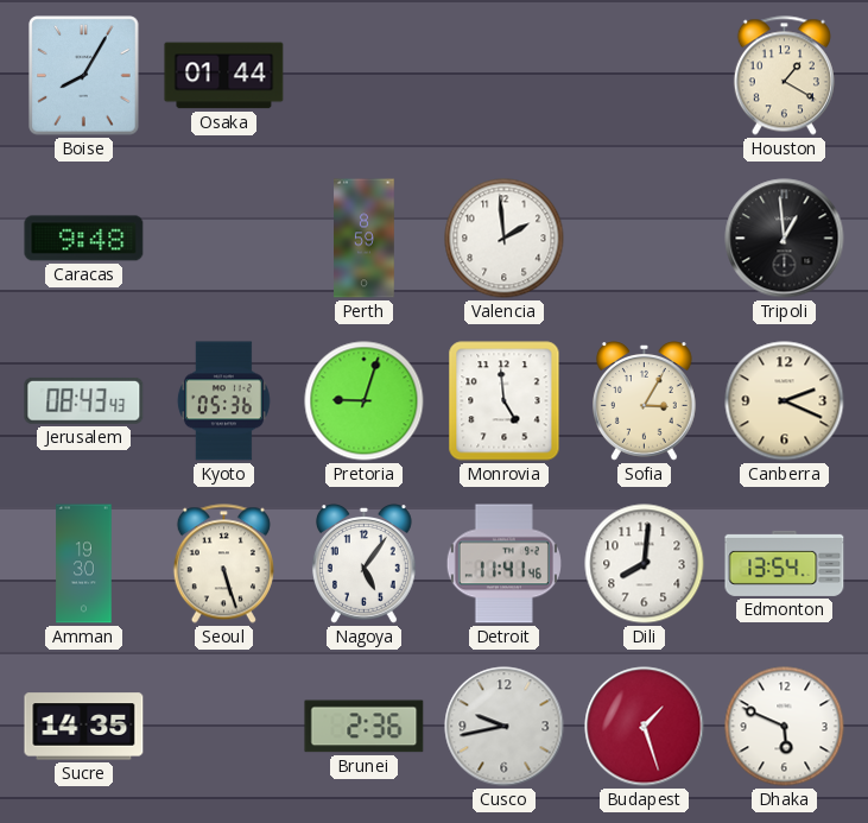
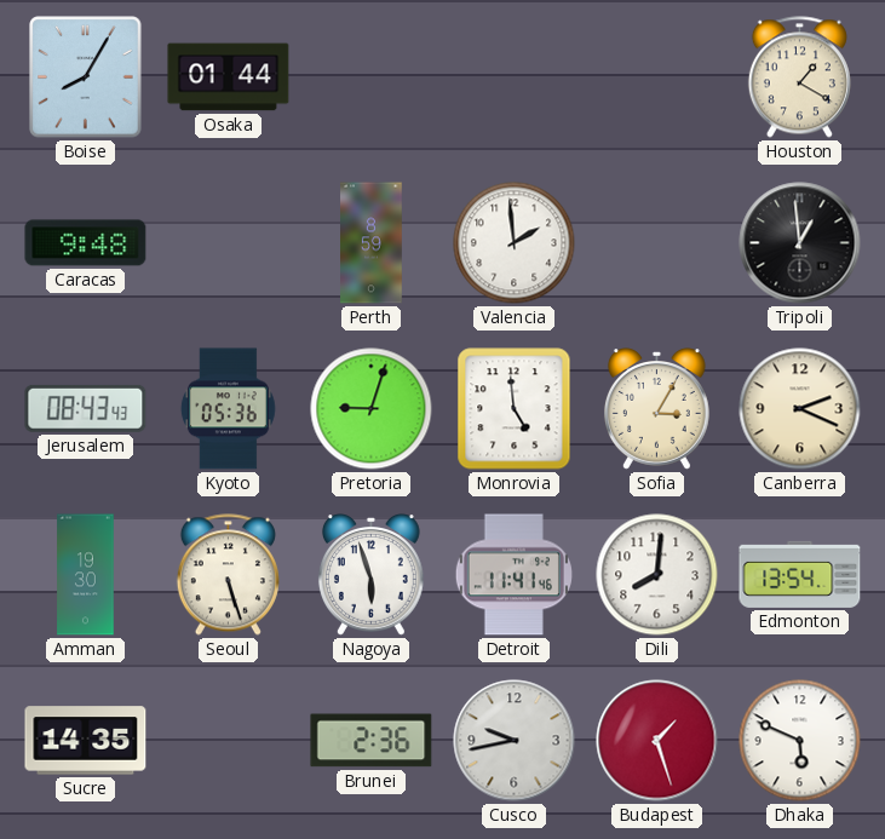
Nagoya: 5:06 -> 5:57
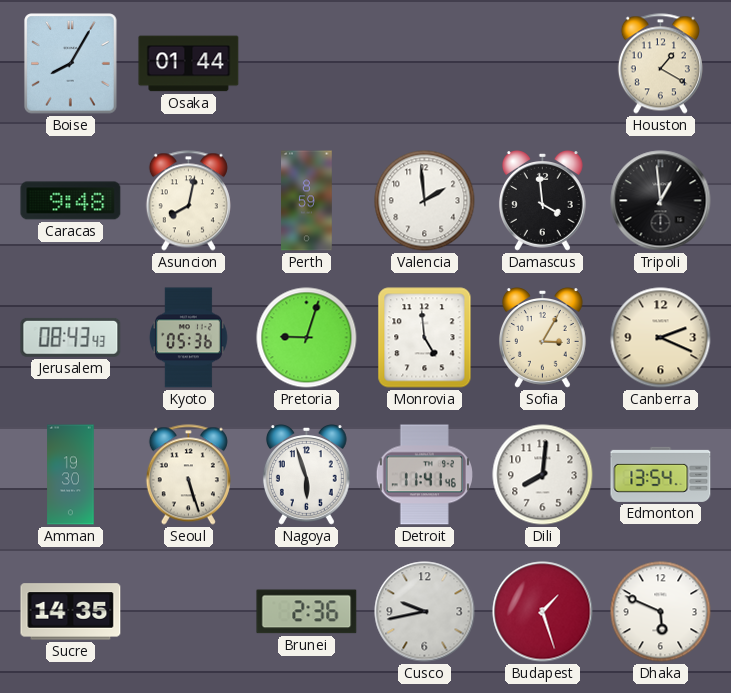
Asuncion: none -> 8:02
Damascus: none -> 3:59
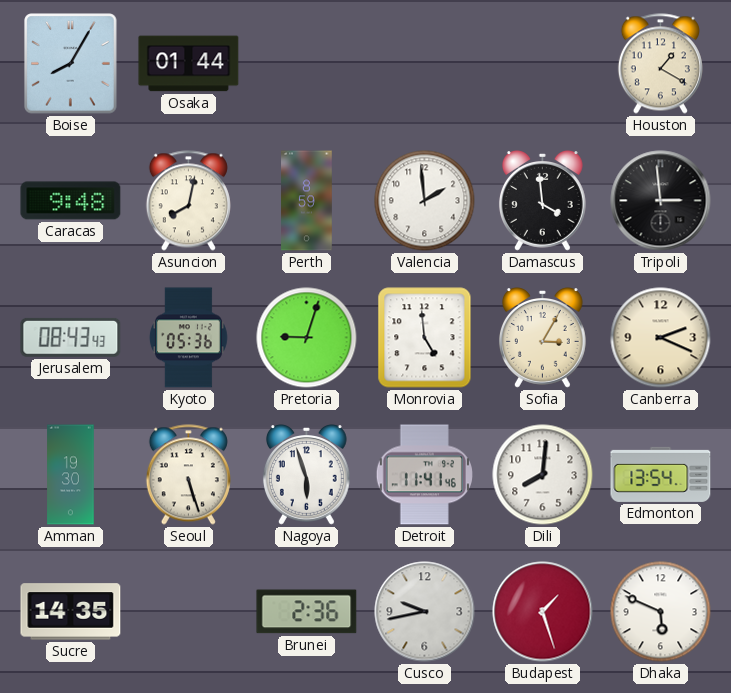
Tripoli: 12:59 -> 2:59
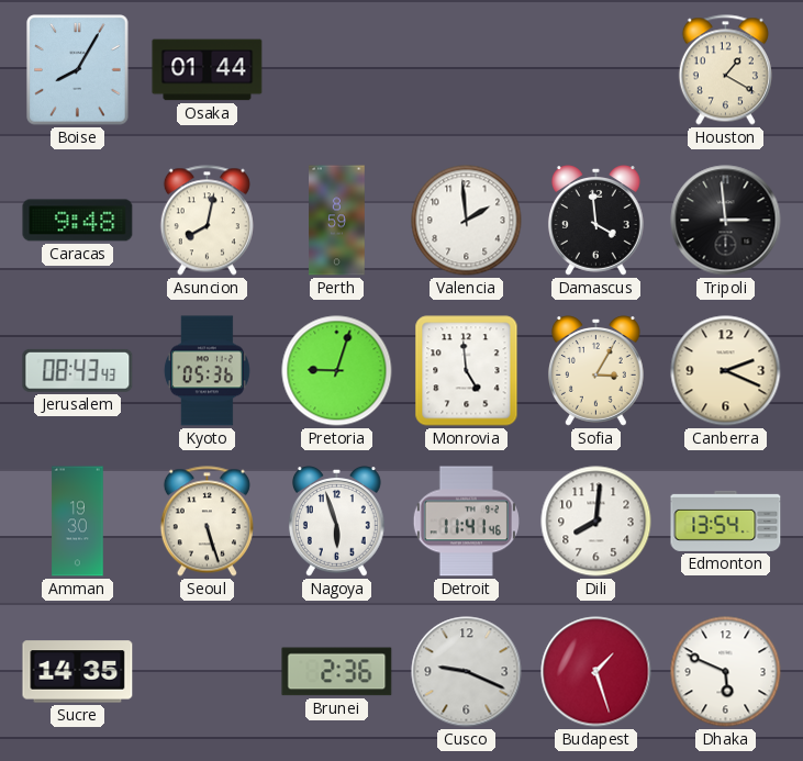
Cusco: 9:43 -> 9:19
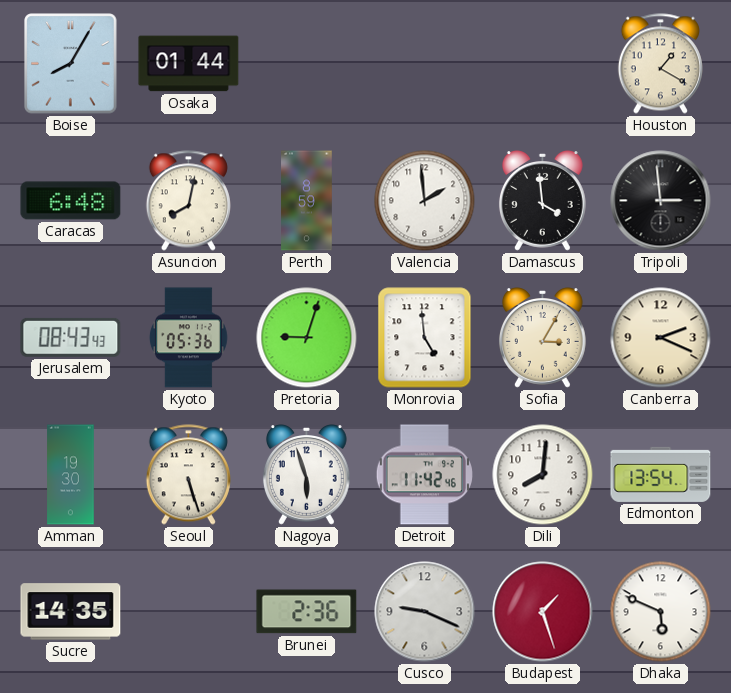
Caracas: 9:48 -> 6:48
Detroit: 11:41 -> 11:42
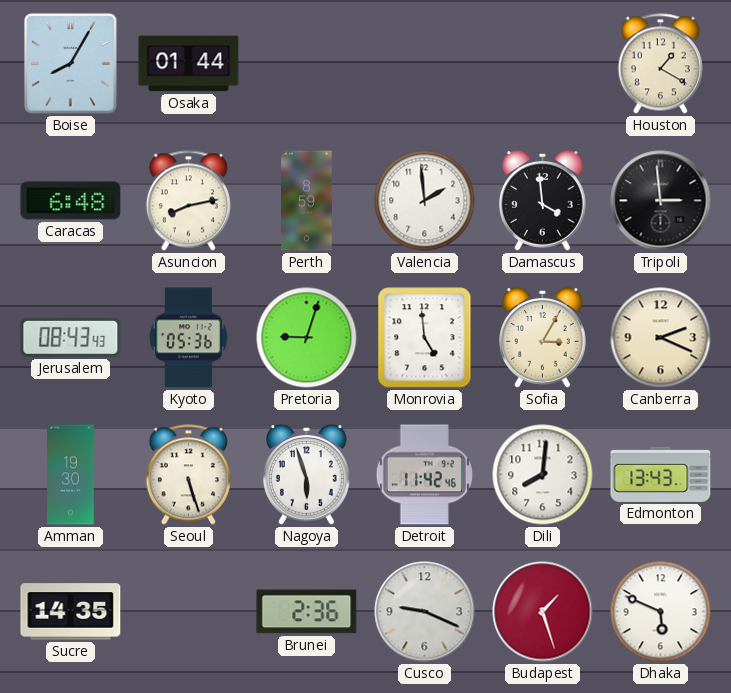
Asuncion: 8:02 -> 8:13
Edmonton: 13:54 -> 13:43
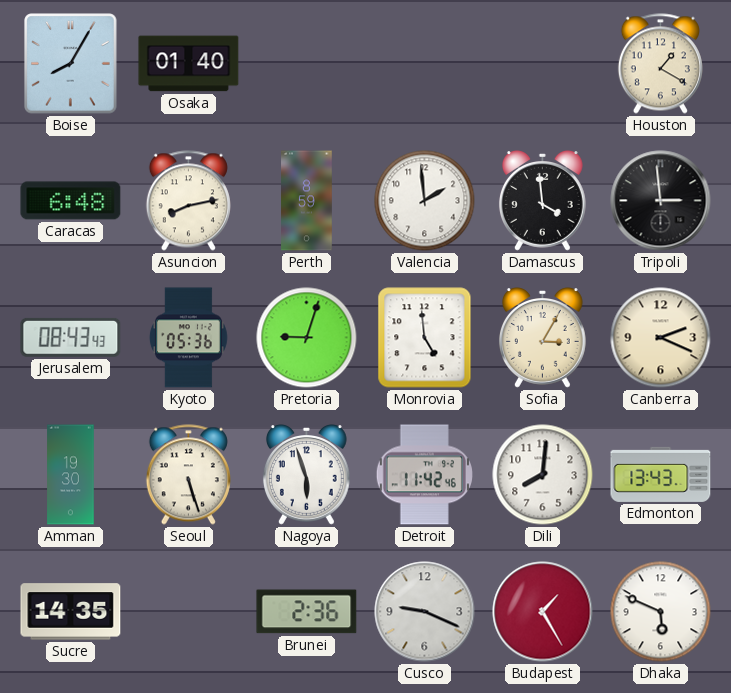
Osaka: 01:44 -> 01:40
Budapest: 1:27 -> 1:25
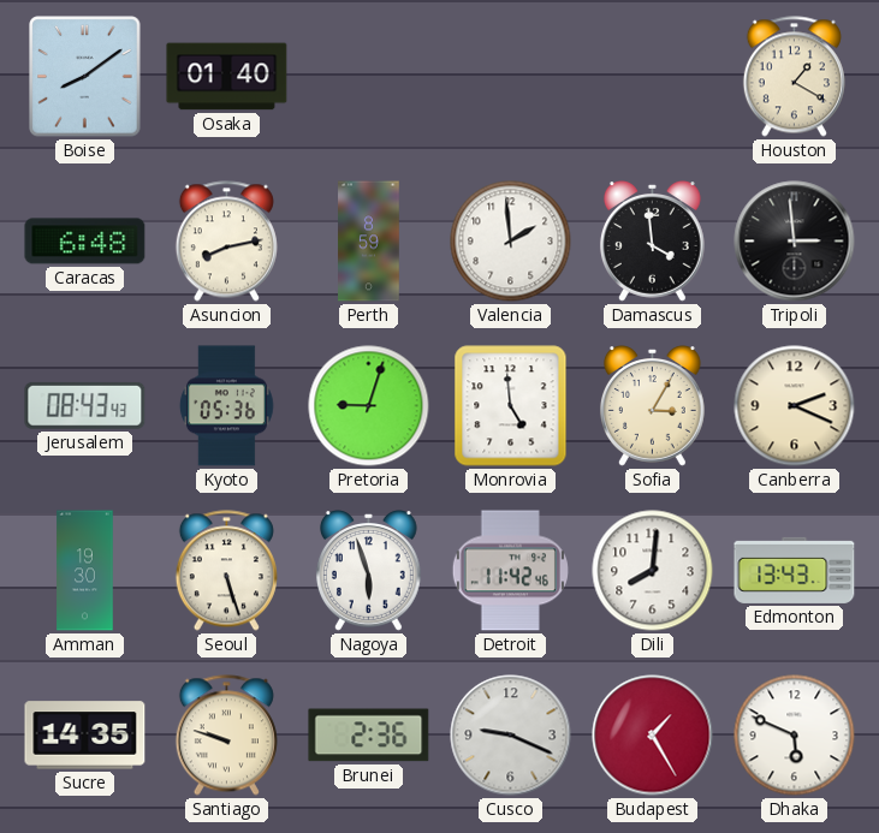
Boise: 8:05 -> 8:09
Santiago: none -> 9:48
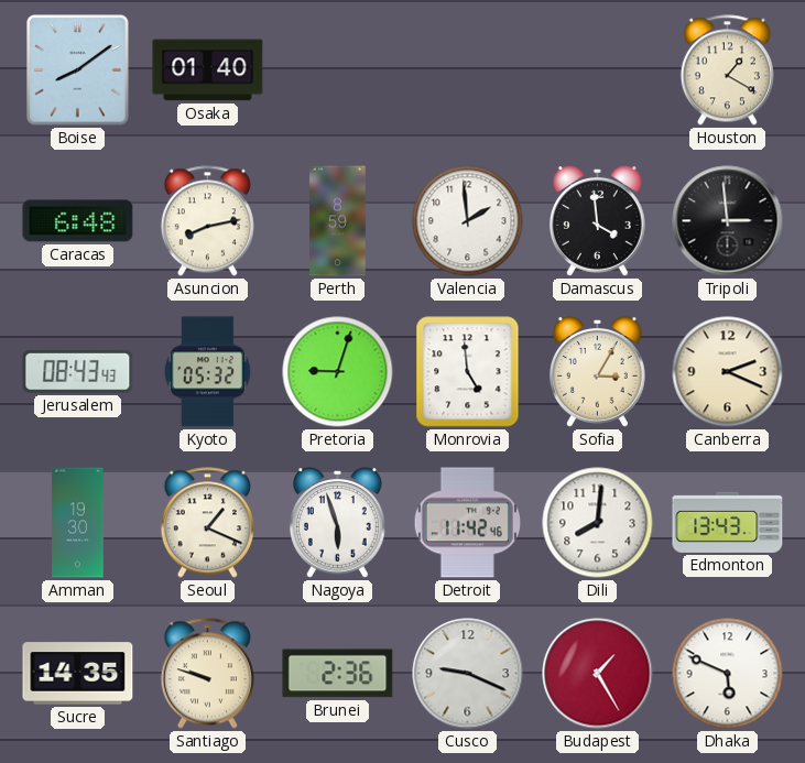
Kyoto: 05:36 -> 05:32
Seoul: 5:27 -> 1:19
